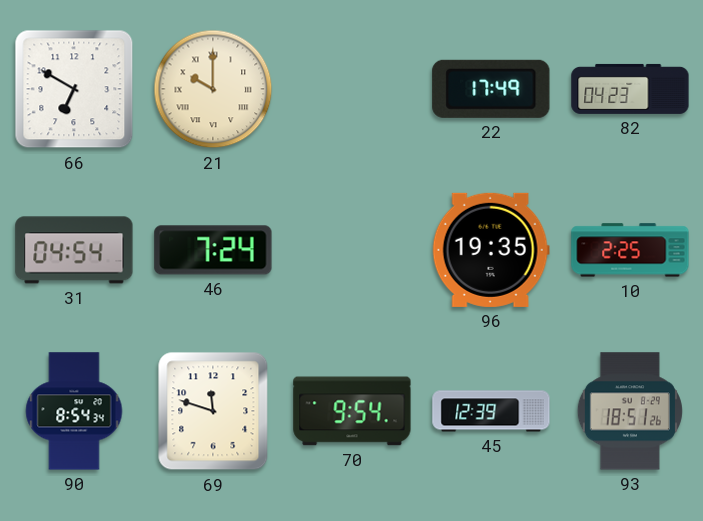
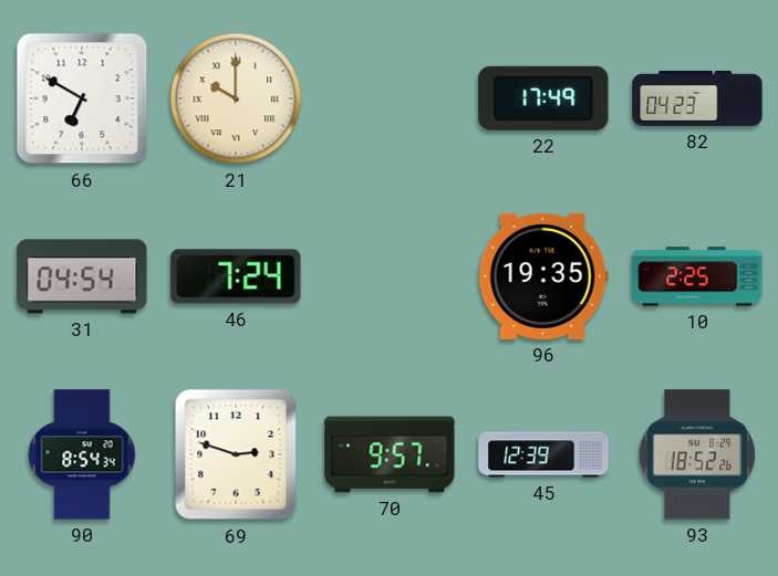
69: 11:48 -> 2:48
70: 9:54 -> 9:57
93: 18:51 -> 18:52
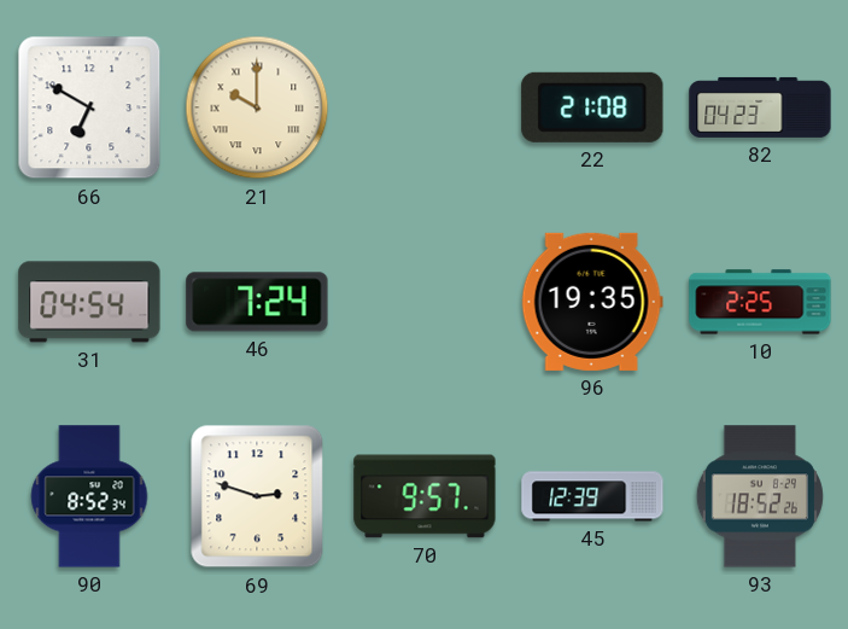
22: 17:49 -> 21:08
90: 8:54 -> 8:52
